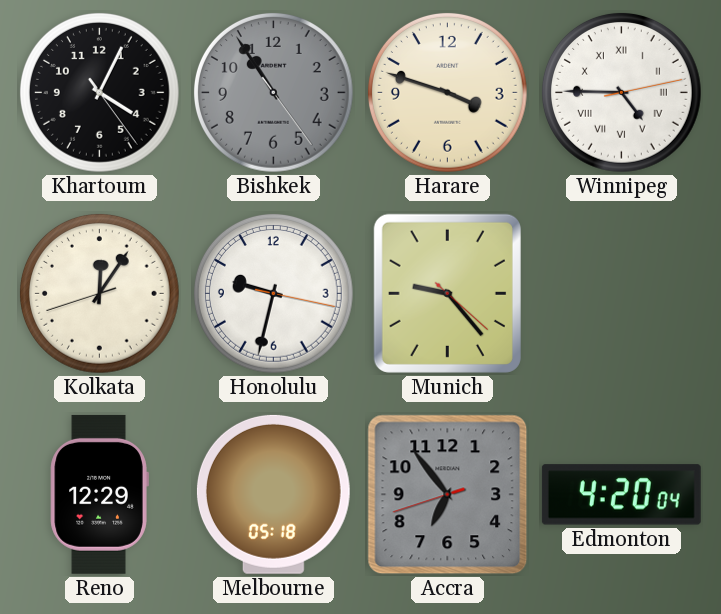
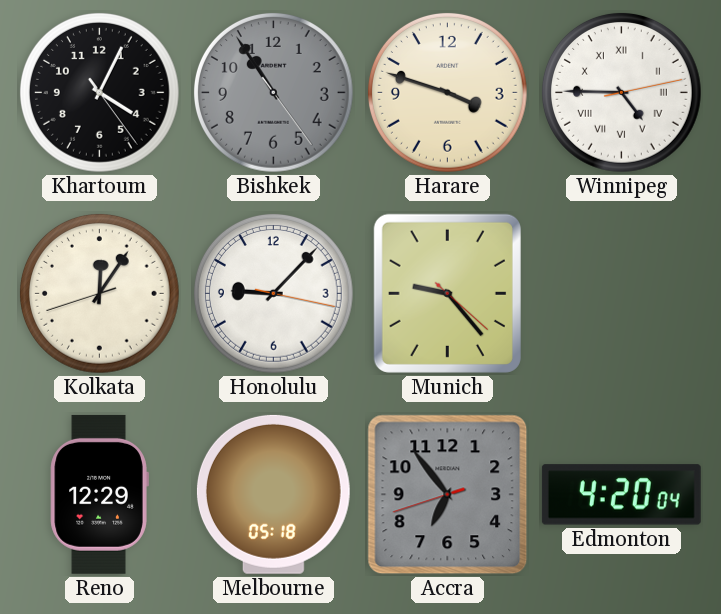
Honolulu: 9:32 -> 9:07
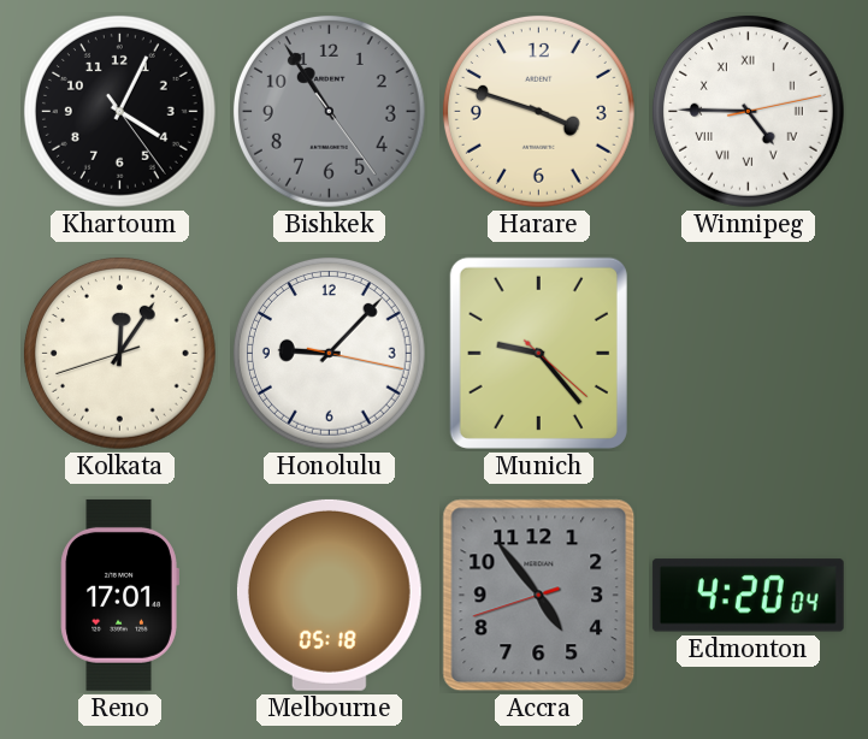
Reno: 12:29 -> 17:01
Accra: 6:53 -> 4:53
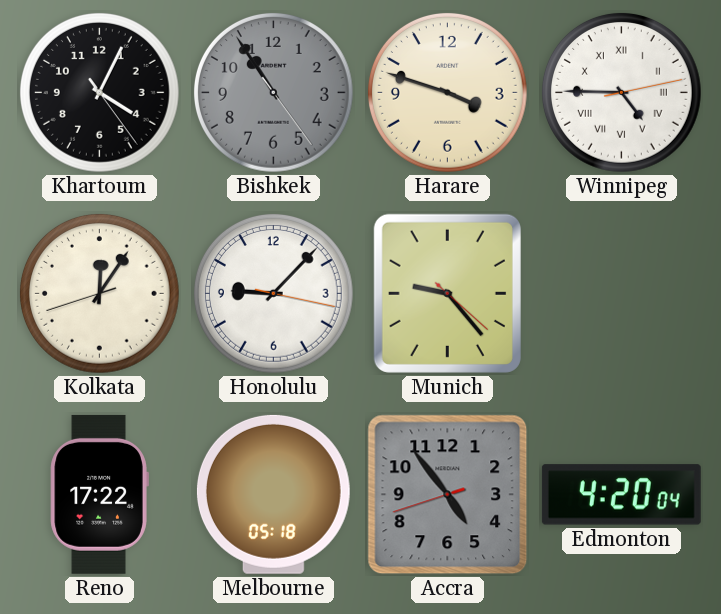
Reno: 17:01 -> 17:22
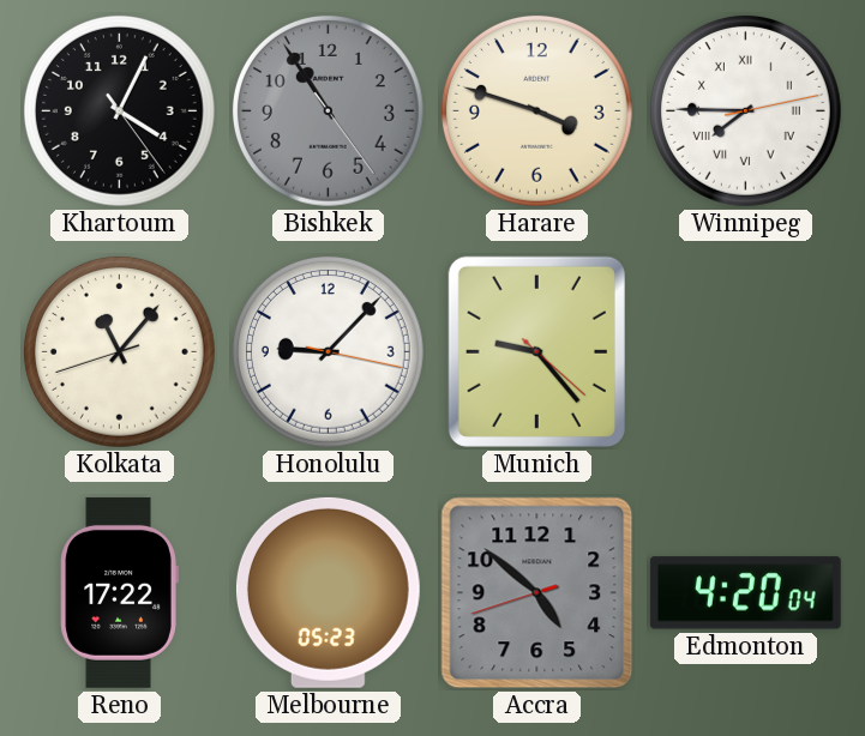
Winnipeg: 4:45 -> 7:45
Kolkata: 12:05 -> 11:06
Melbourne: 05:18 -> 05:23
Accra: 4:53 -> 4:51
